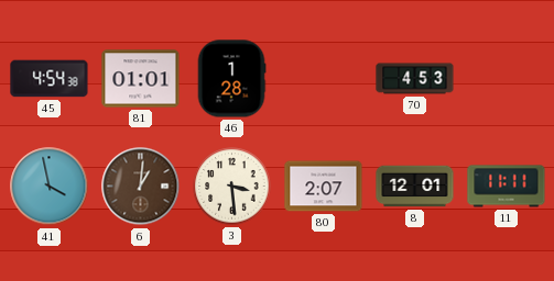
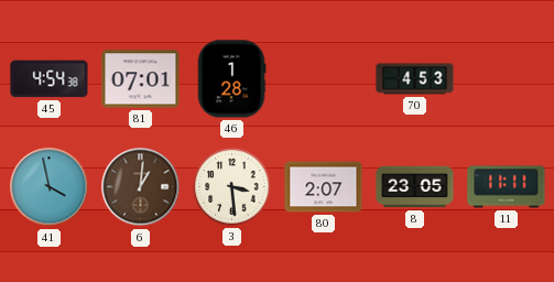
81: 01:01 -> 07:01
8: 12:01 -> 23:05
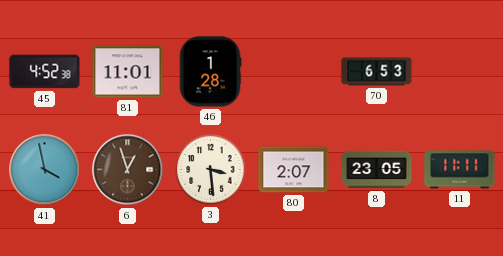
45: 4:54 -> 4:52
81: 07:01 -> 11:01
70: 4:53 -> 6:53
6: 1:01 -> 12:57
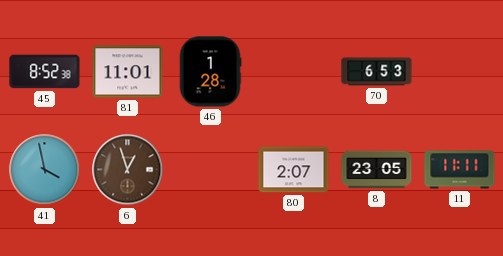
45: 4:52 -> 8:52
3: 3:29 -> none
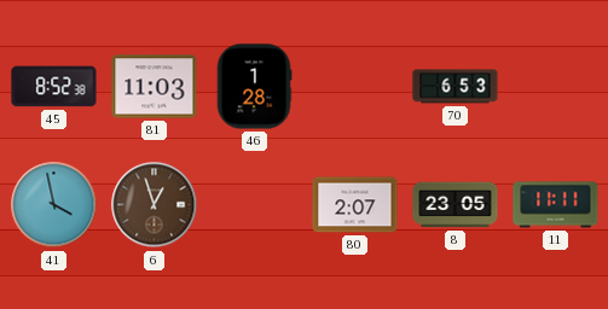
81: 11:01 -> 11:03
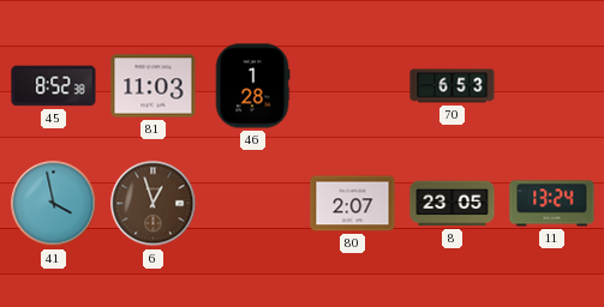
11: 11:11 -> 13:24
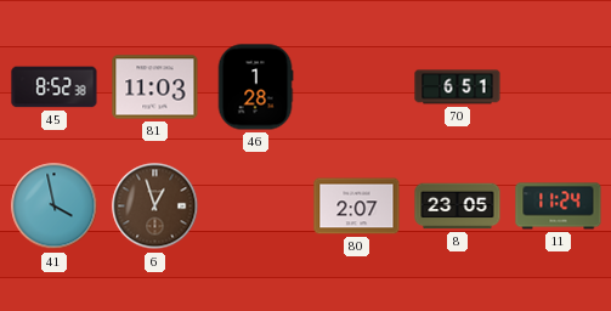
70: 6:53 -> 6:51
11: 13:24 -> 11:24
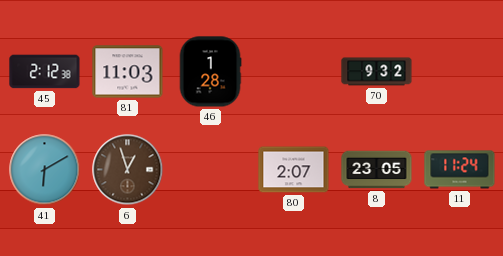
45: 8:52 -> 2:12
70: 6:51 -> 9:32
41: 3:58 -> 6:10
